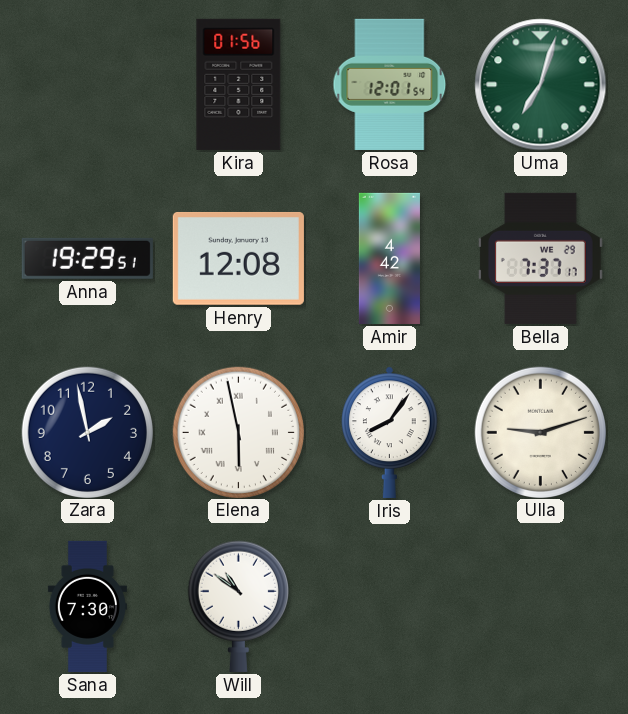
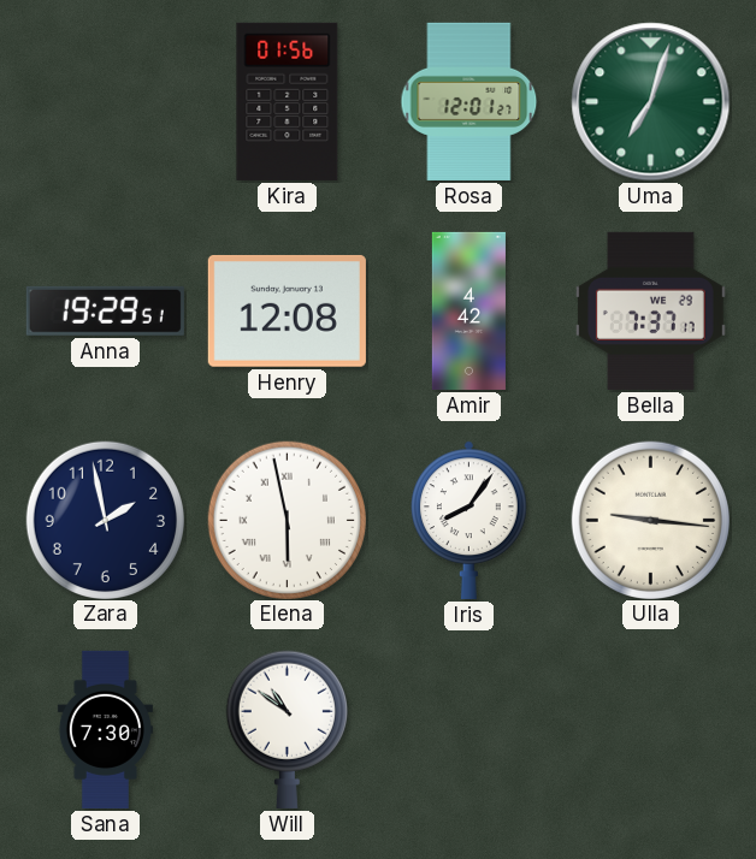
Rosa: 12:01:54 -> 12:01:27
Ulla: 9:12 -> 9:16
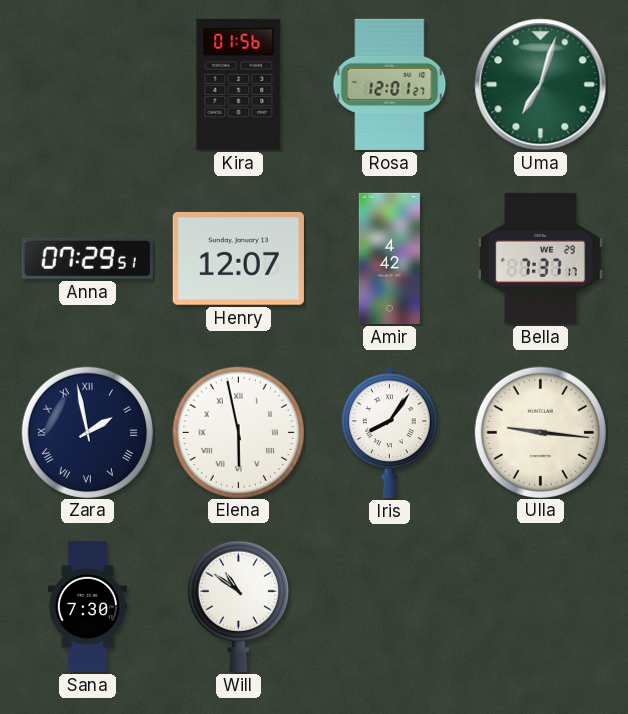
Anna: 19:29 -> 07:29
Henry: 12:08 -> 12:07
Zara numerals: Arabic -> Roman
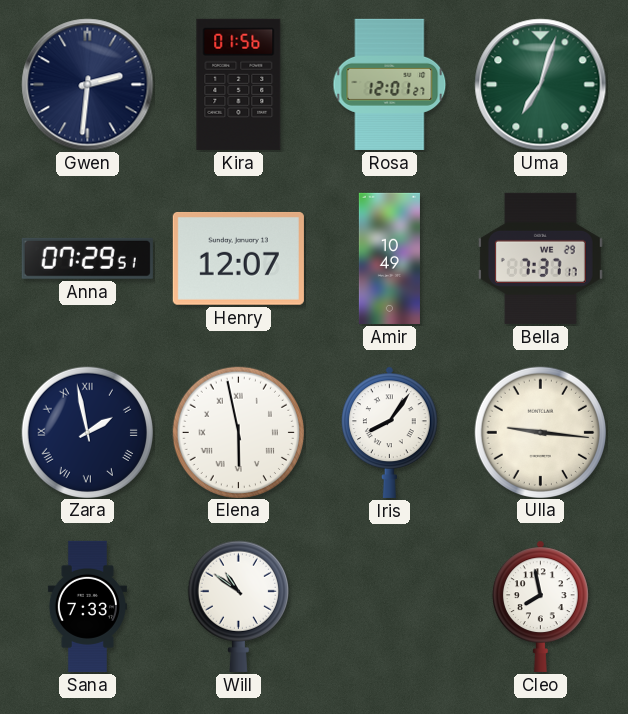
Gwen: none -> 2:31
Amir: 4:42 -> 10:49
Sana: 7:30 -> 7:33
Cleo: none -> 7:58
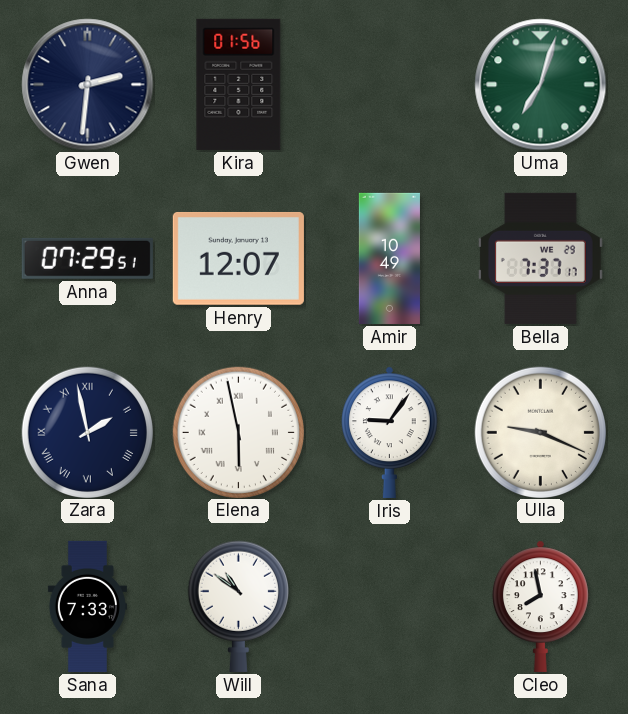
Rosa: 12:01 -> none
Iris: 8:06 -> 9:06
Ulla: 9:16 -> 9:19
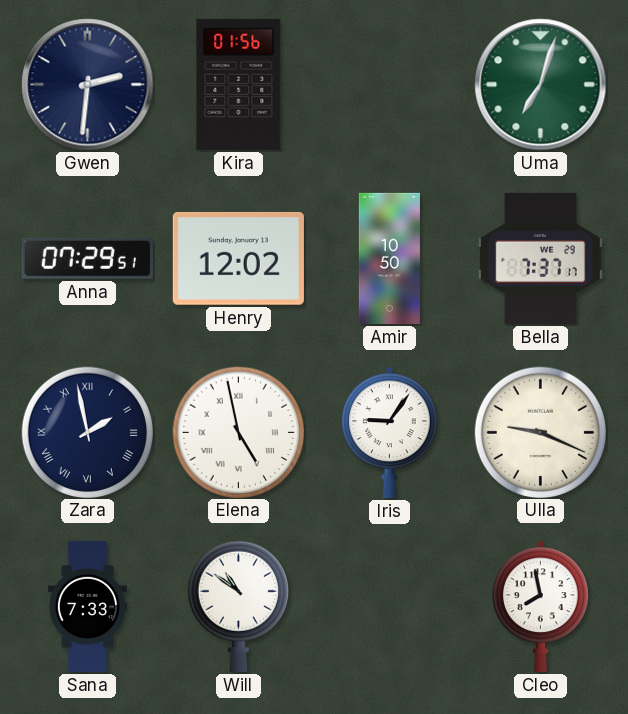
Henry: 12:07 -> 12:02
Amir: 10:49 -> 10:50
Elena: 5:58 -> 4:58
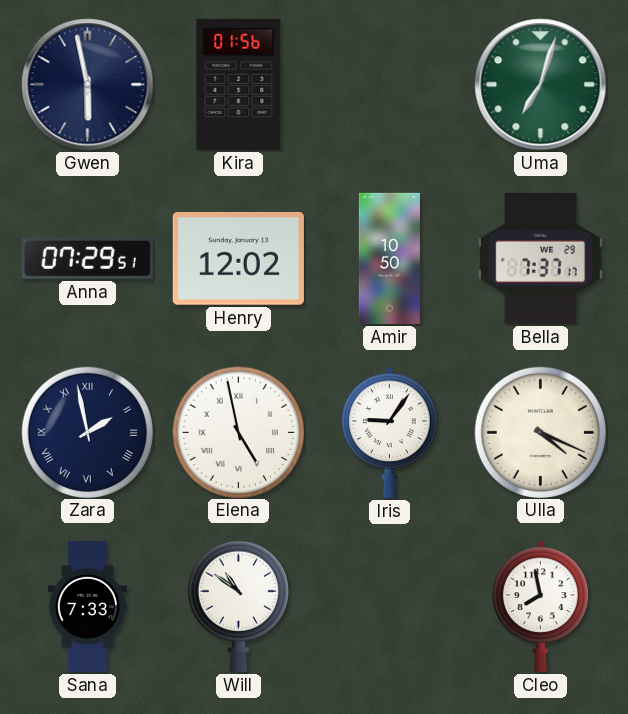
Gwen: 2:31 -> 5:58
Ulla: 9:19 -> 4:19
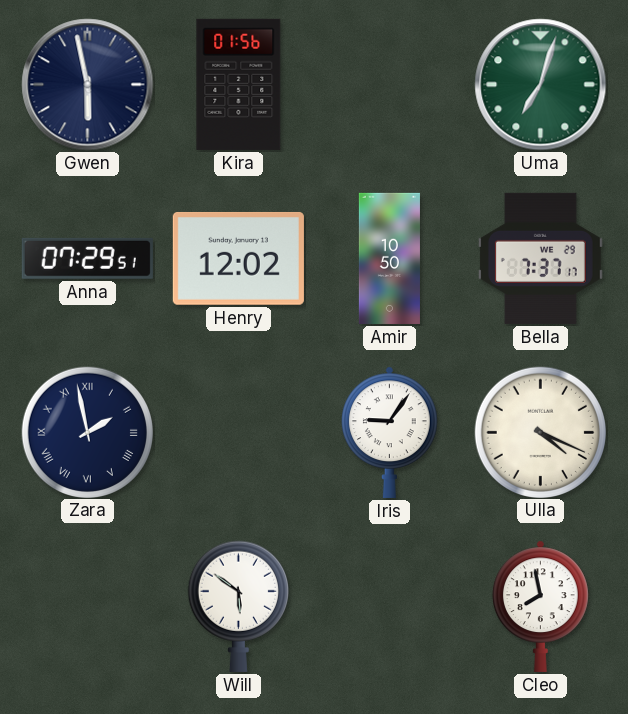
Elena: 4:58 -> none
Sana: 7:33 -> none
Will: 10:51 -> 5:51
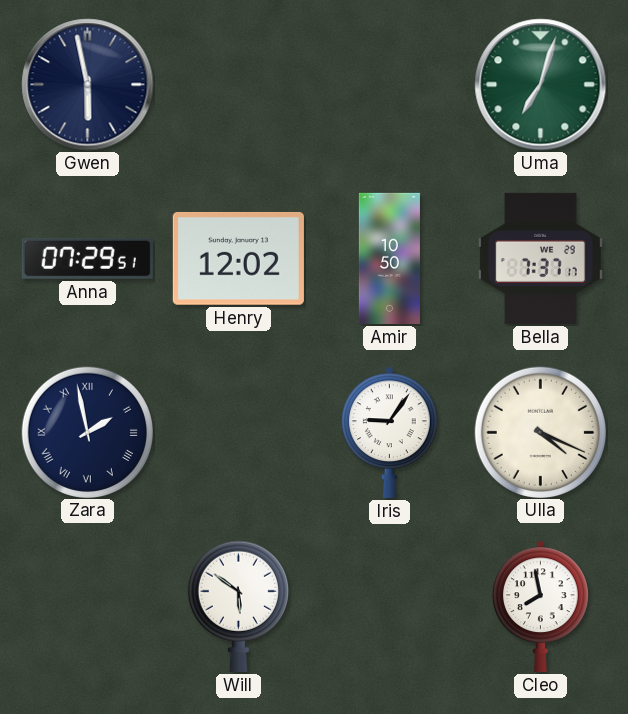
Kira: 01:56 -> none
